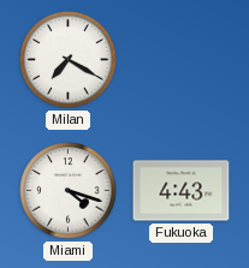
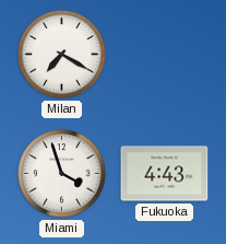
Miami: 4:18 -> 3:57
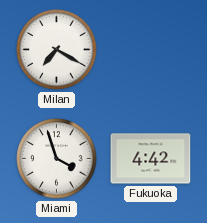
Fukuoka: 4:43 -> 4:42
